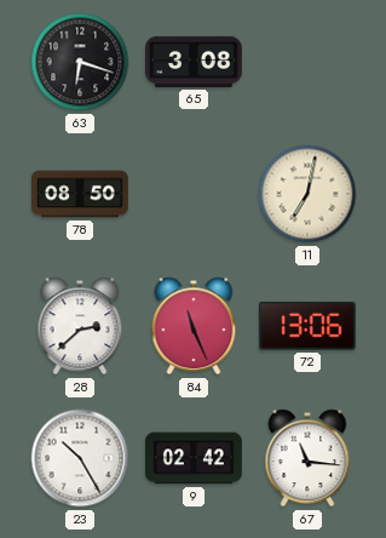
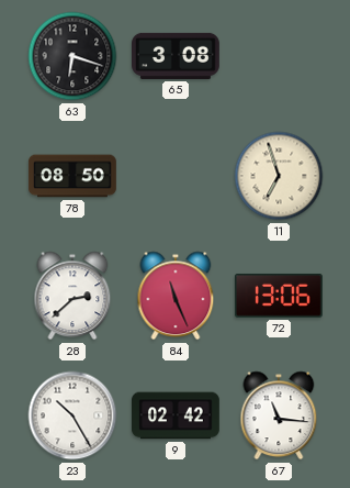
11: 7:02 -> 6:57
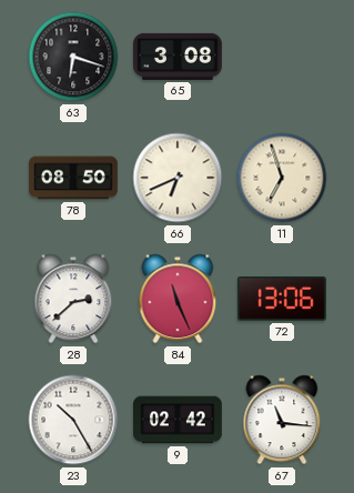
66: none -> 6:41
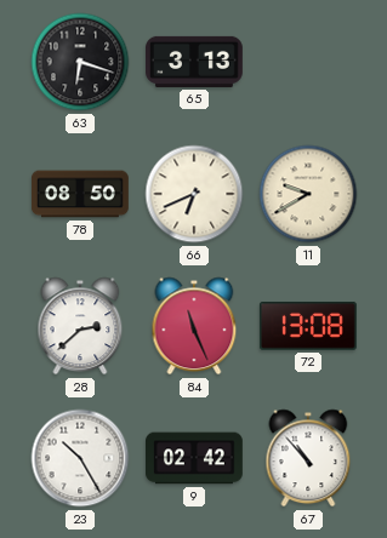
65: 3:08 -> 3:13
11: 6:57 -> 9:40
72: 13:06 -> 13:08
67: 11:16 -> 10:53
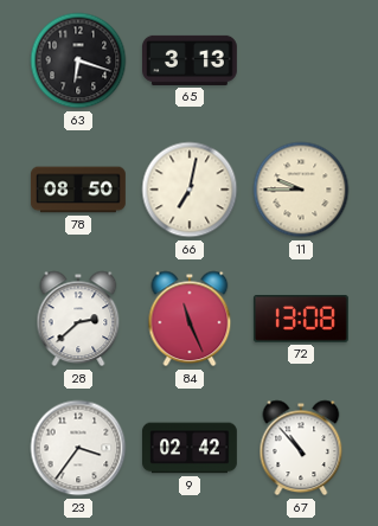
66: 6:41 -> 7:02
11: 9:40 -> 9:45
23: 10:25 -> 3:36
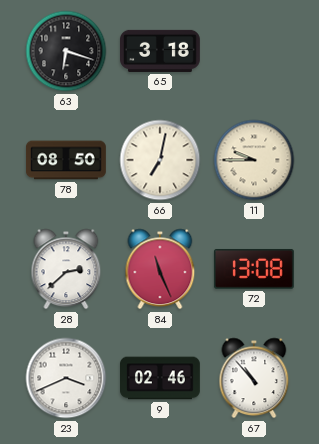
65: 3:13 -> 3:18
23: 3:36 -> 3:41
9: 02:42 -> 02:46
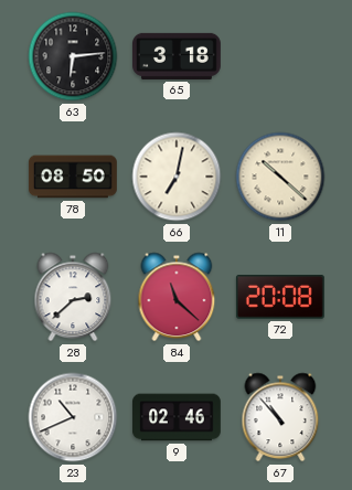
63: 6:18 -> 6:14
11: 9:45 -> 10:22
84: 11:26 -> 11:22
72: 13:08 -> 20:08
23: 3:41 -> 10:41
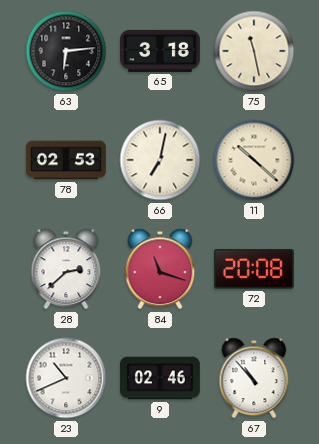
75: none -> 11:28
78: 08:50 -> 02:53
84: 11:22 -> 11:18
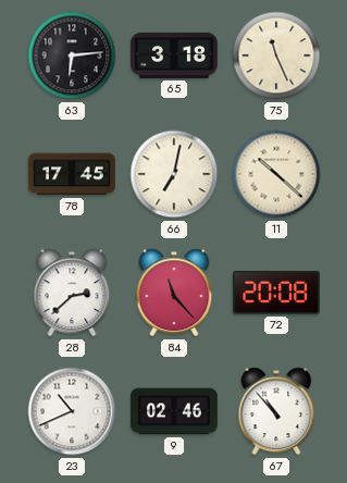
75: 11:28 -> 11:26
78: 02:53 -> 17:45
84: 11:18 -> 11:23
